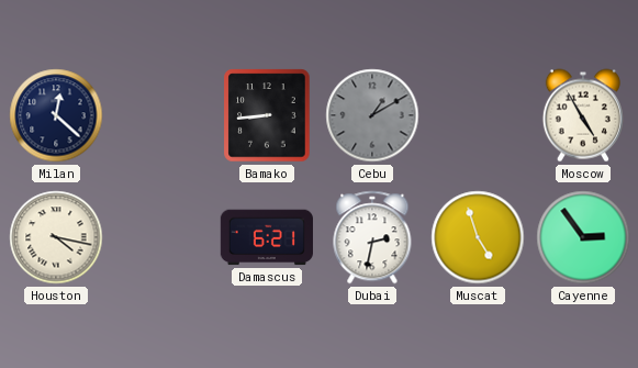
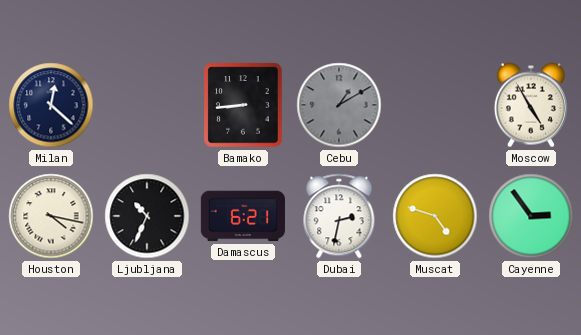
Ljubljana: none -> 10:34
Muscat: 4:57 -> 4:48
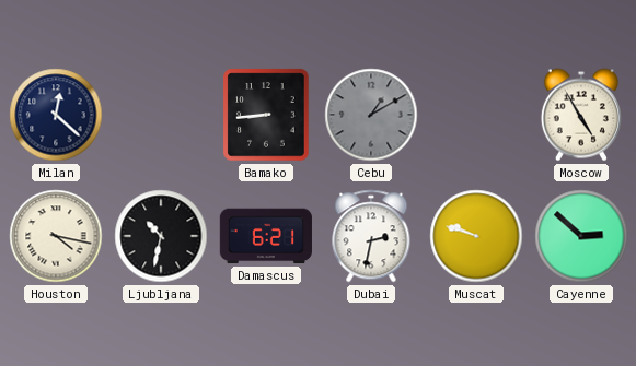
Ljubljana: 10:34 -> 10:32
Muscat: 4:48 -> 9:48
Cayenne: 2:54 -> 2:52
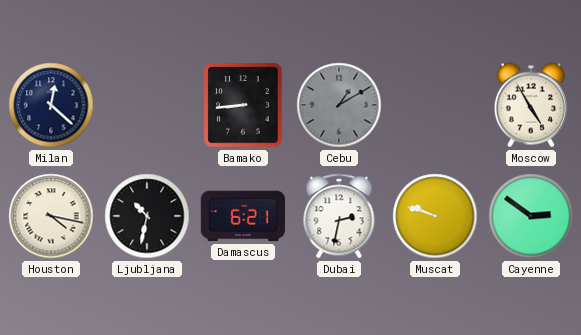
Cayenne: 2:52 -> 2:51
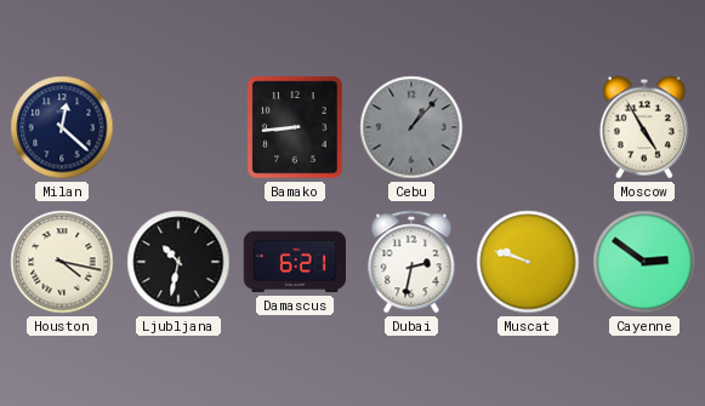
Cebu: 1:10 -> 1:07
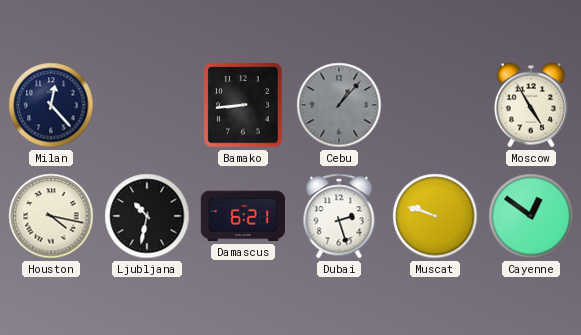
Milan: 12:22 -> 12:23
Dubai: 2:32 -> 2:27
Cayenne: 2:51 -> 12:51
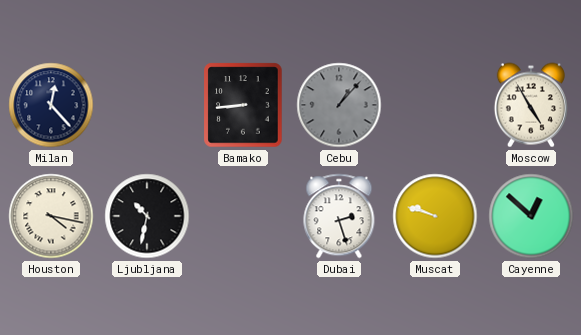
Damascus: 6:21 -> none
Cayenne: 12:51 -> 12:52
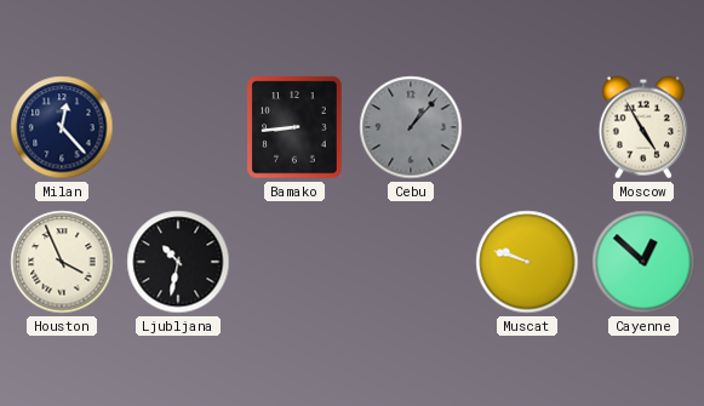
Houston: 4:17 -> 3:56
Dubai: 2:27 -> none
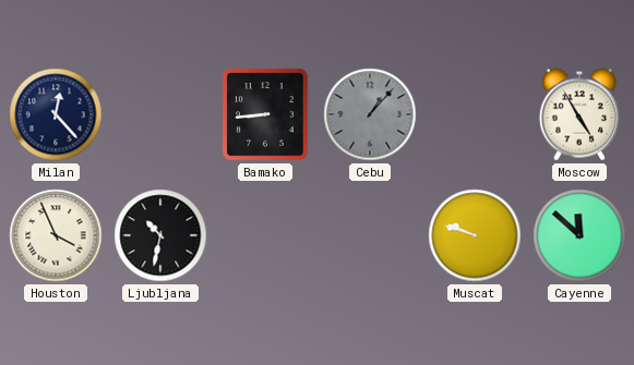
Cayenne: 12:52 -> 11:52
